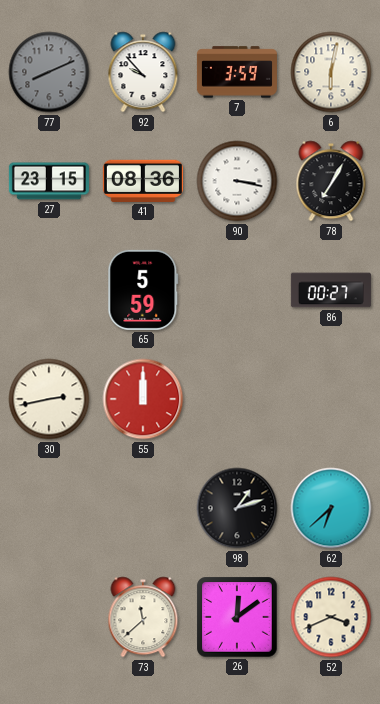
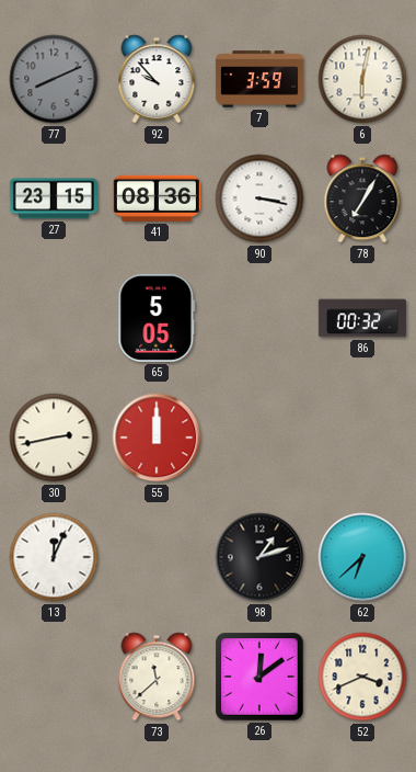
65: 5:59 -> 5:05
86: 00:27 -> 00:32
13: none -> 12:04
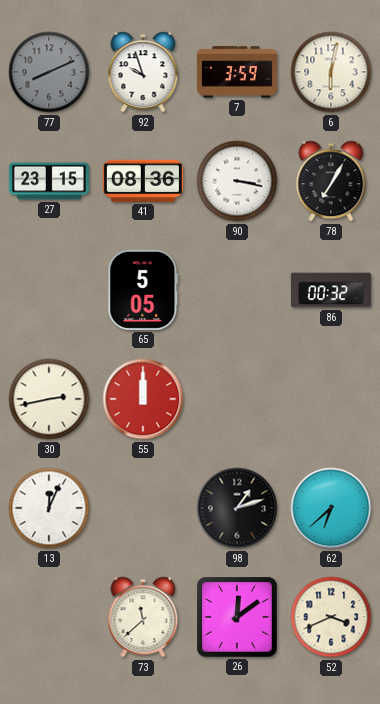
92: 9:53 -> 9:57
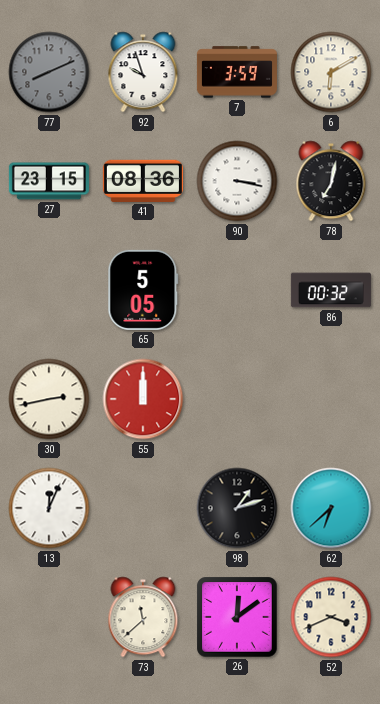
6: 6:02 -> 6:10
78: 7:05 -> 7:02
